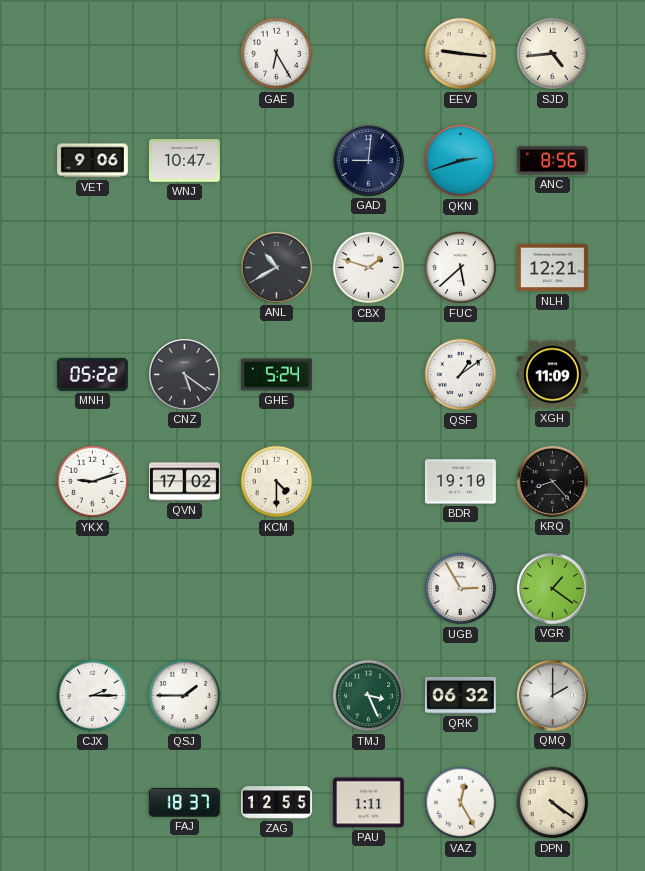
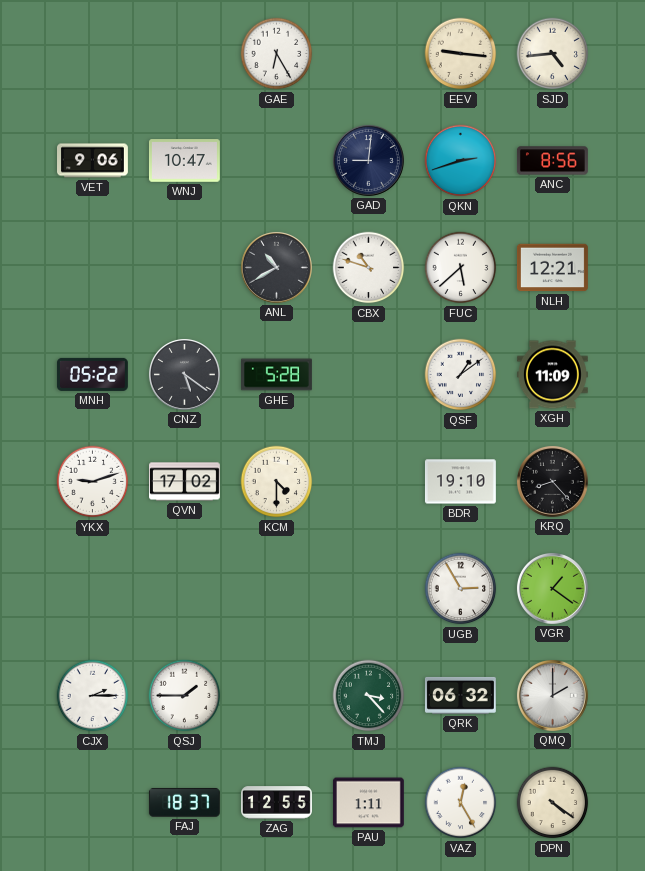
CBX: 1:48 -> 10:48
GHE: 5:24 -> 5:28
TMJ: 3:26 -> 3:23
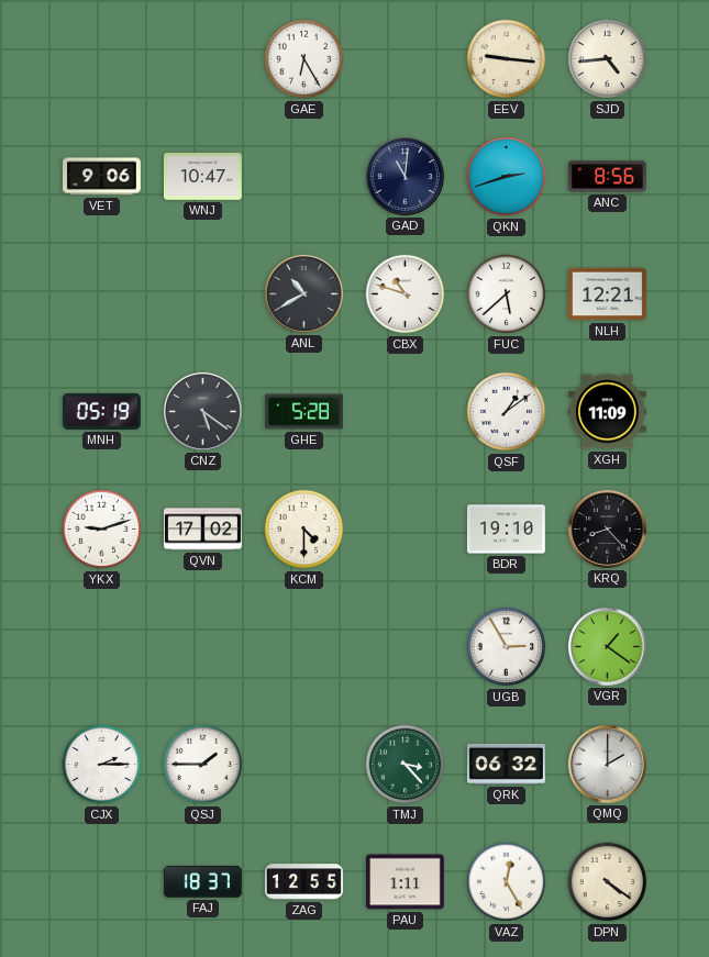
GAD: 9:01 -> 11:01
MNH: 05:22 -> 05:19
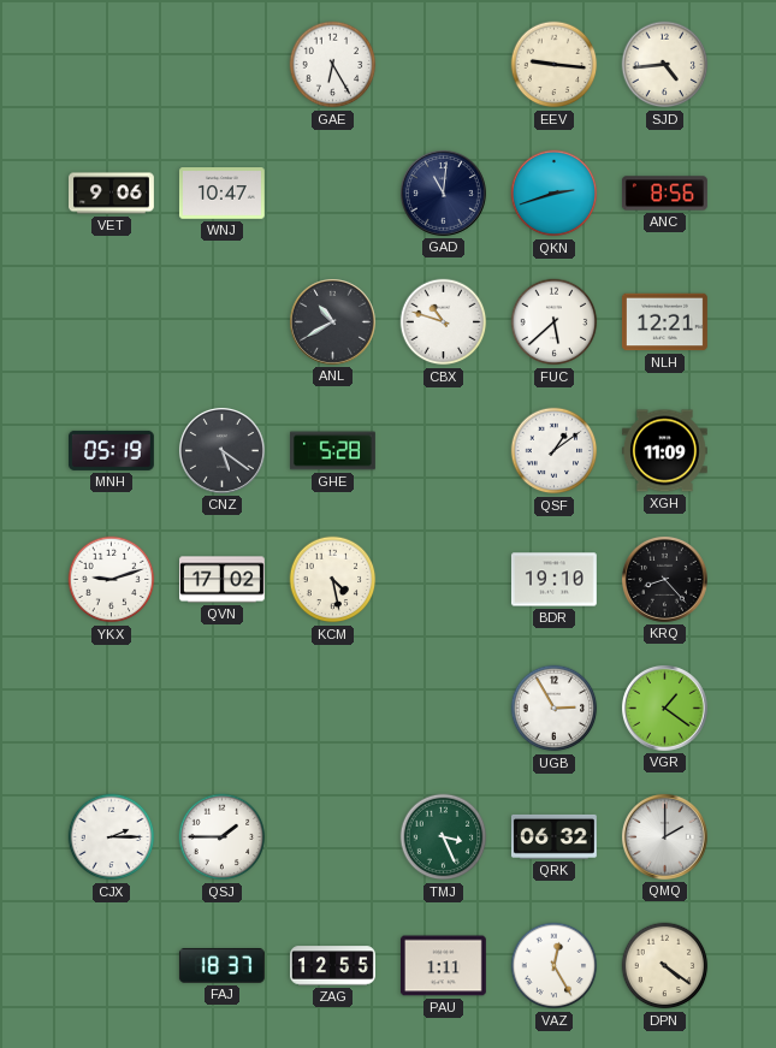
KCM: 4:30 -> 4:28
TMJ: 3:23 -> 3:26
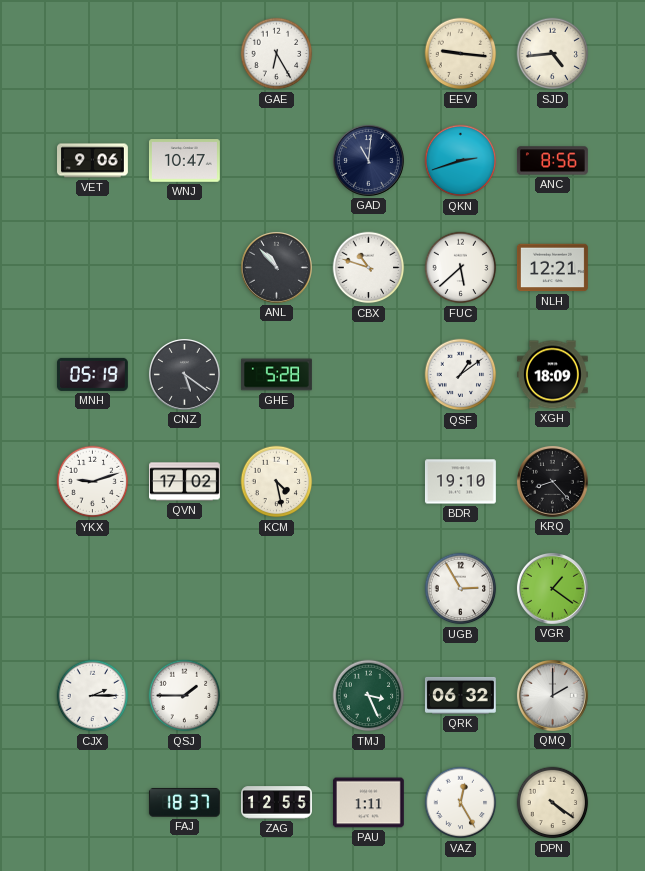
ANL: 10:40 -> 10:53
XGH: 11:09 -> 18:09
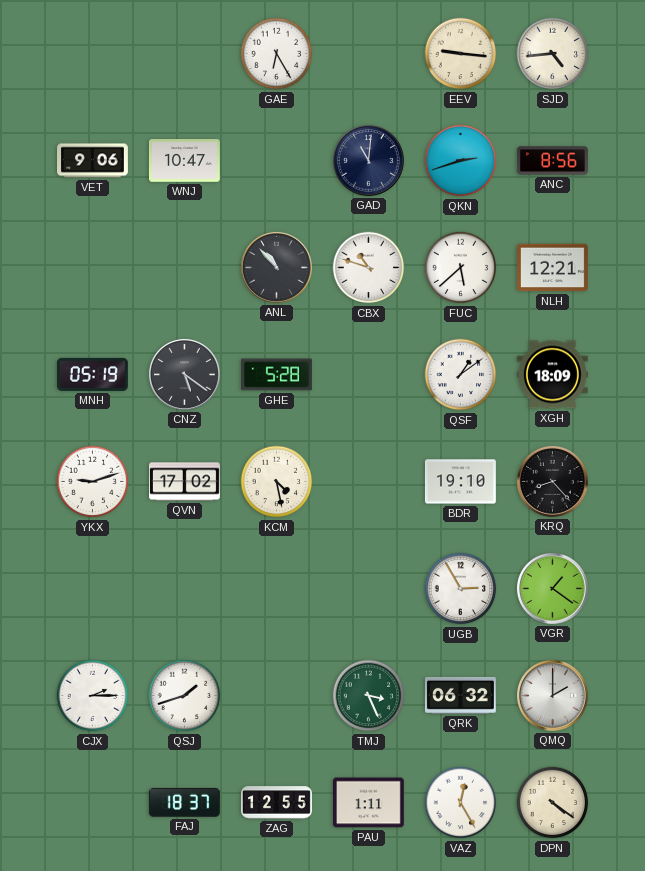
QSJ: 1:45 -> 1:42
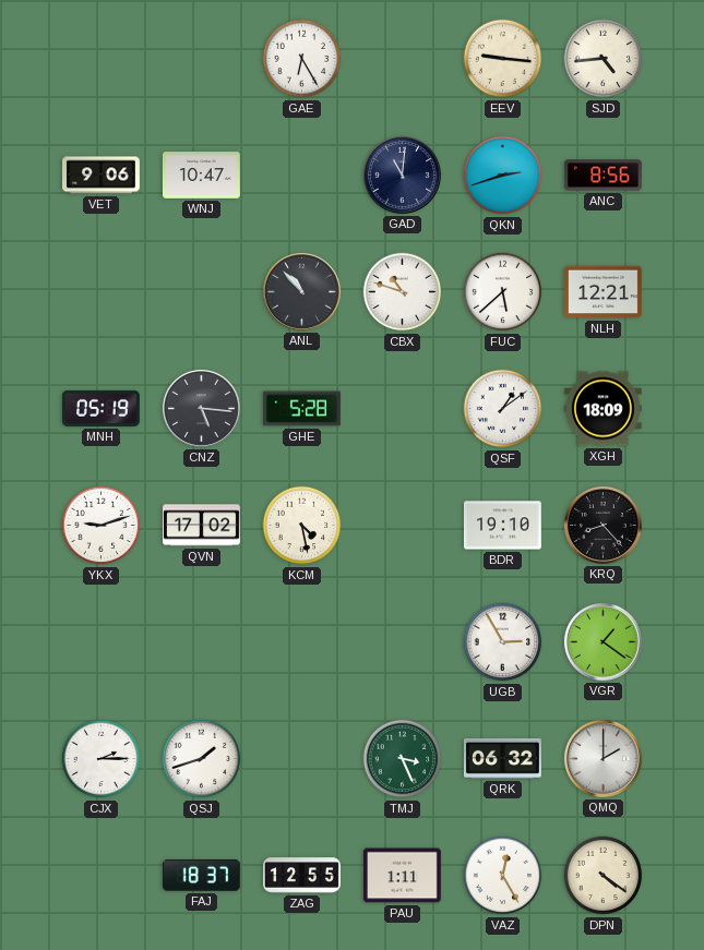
CNZ: 5:21 -> 5:16
